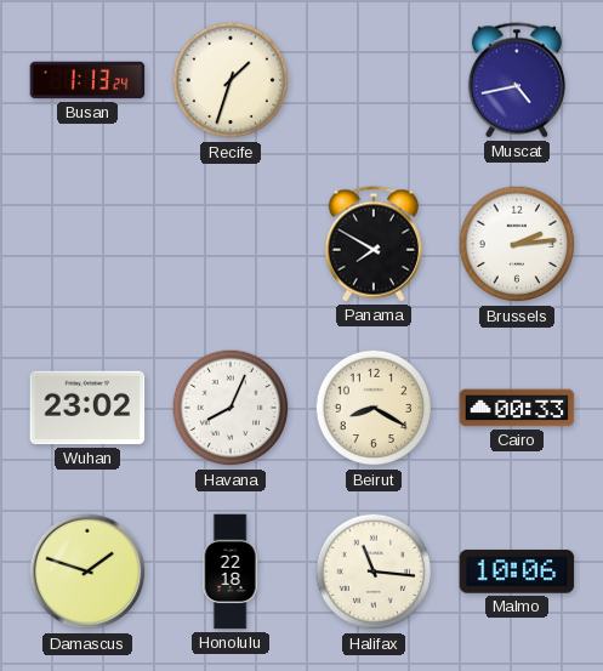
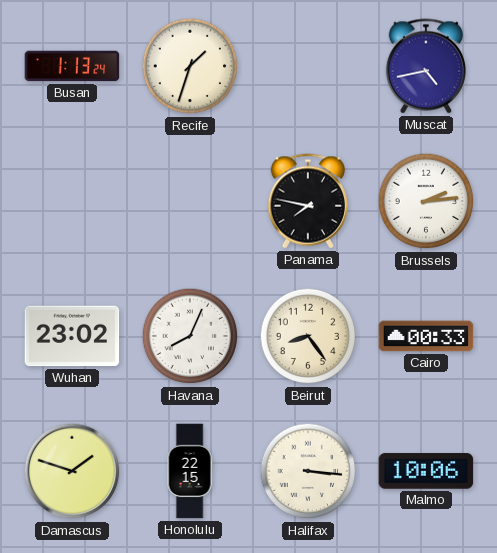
Panama: 7:50 -> 7:47
Beirut: 8:20 -> 8:24
Honolulu: 22:18 -> 22:15
Halifax: 11:16 -> 3:16
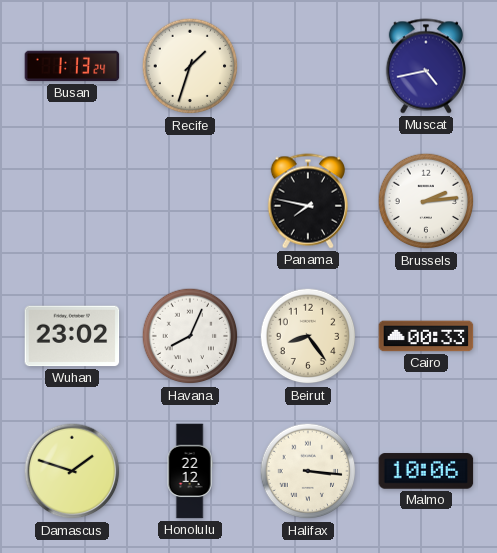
Honolulu: 22:15 -> 22:12
